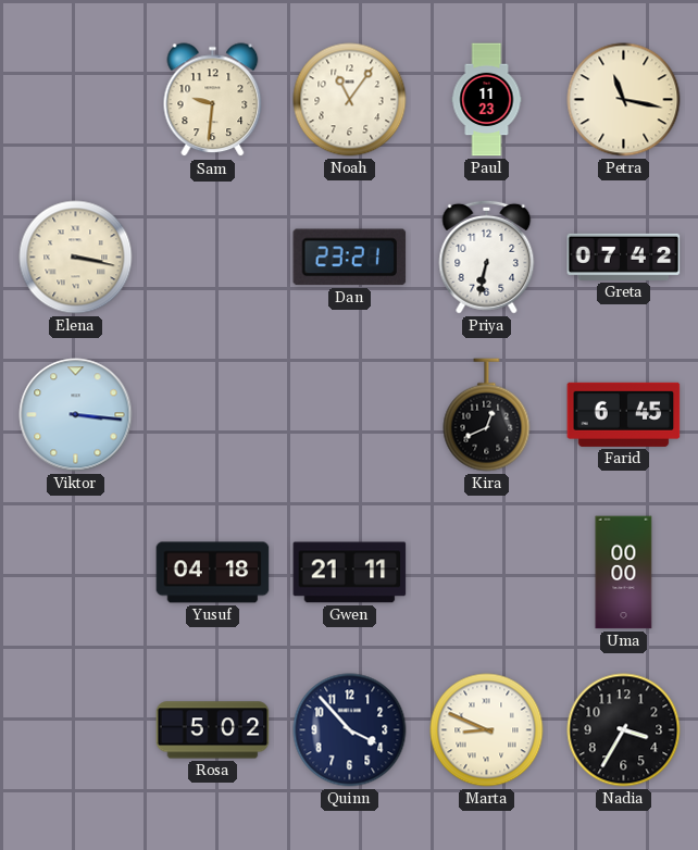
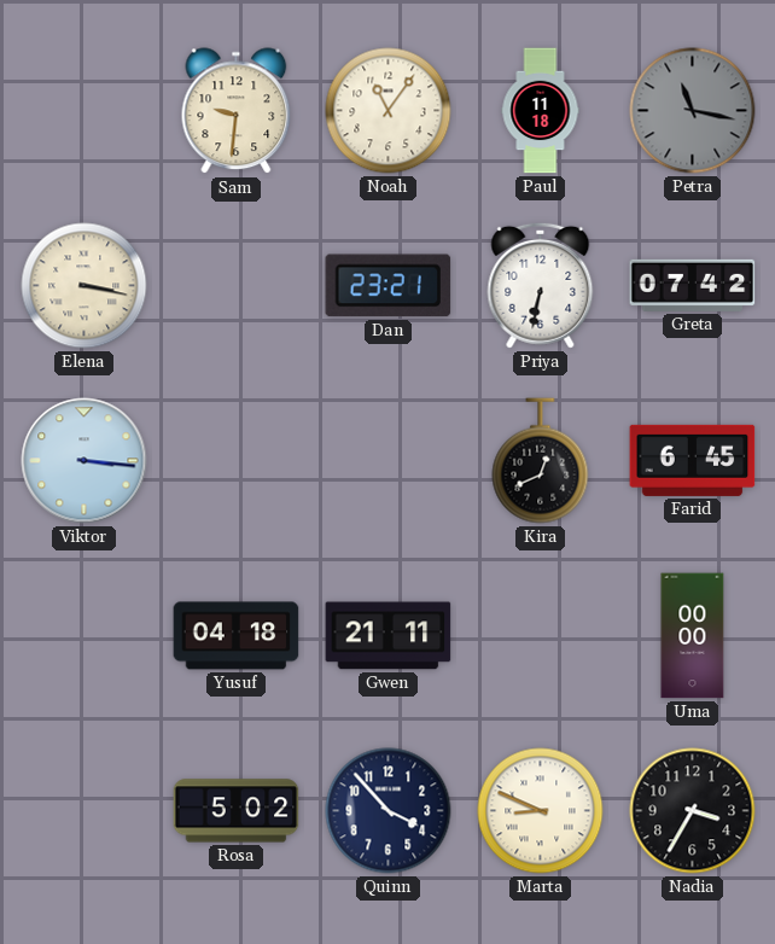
Paul: 11:23 -> 11:18
Petra dial: cream -> grey
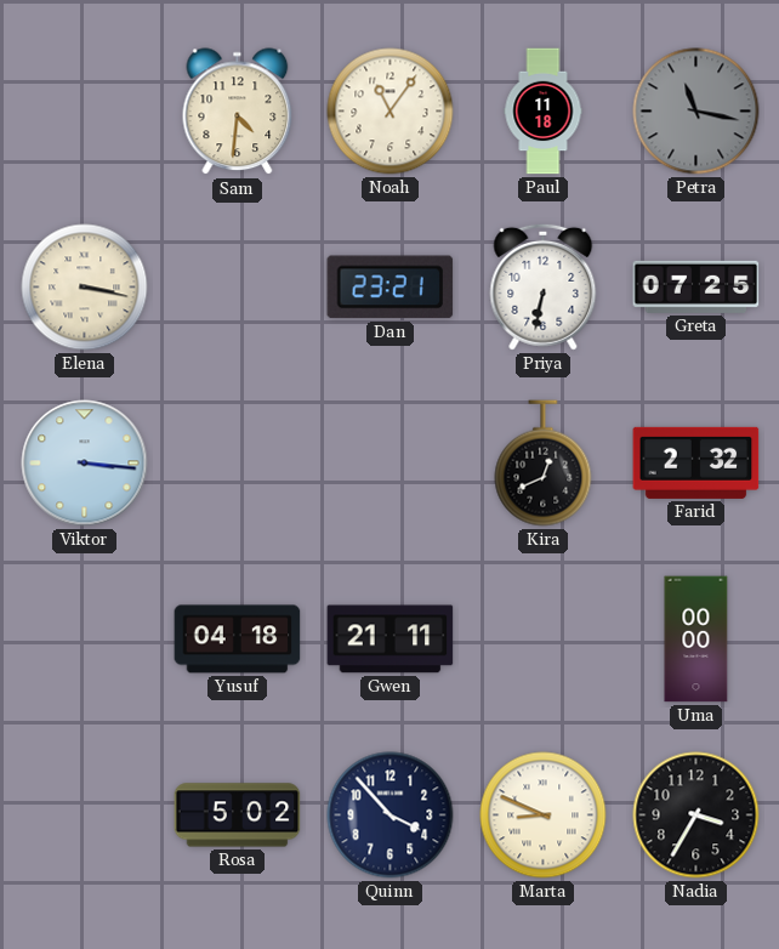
Sam: 9:31 -> 4:31
Greta: 07:42 -> 07:25
Farid: 6:45 -> 2:32
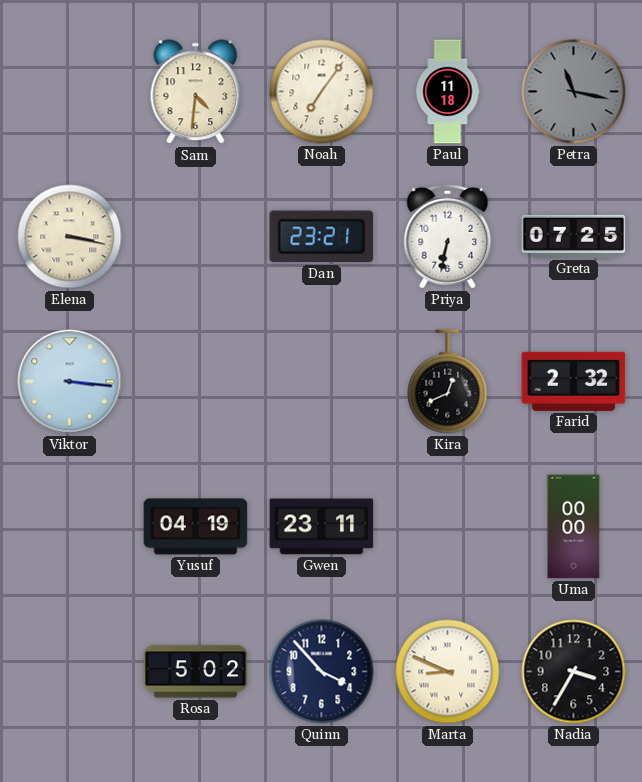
Noah: 11:06 -> 7:06
Yusuf: 04:18 -> 04:19
Gwen: 21:11 -> 23:11
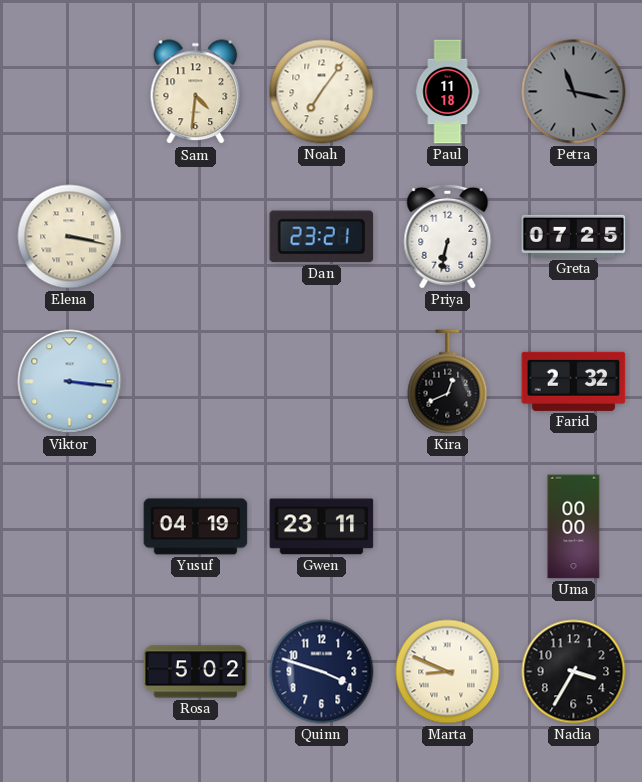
Quinn: 3:53 -> 3:48
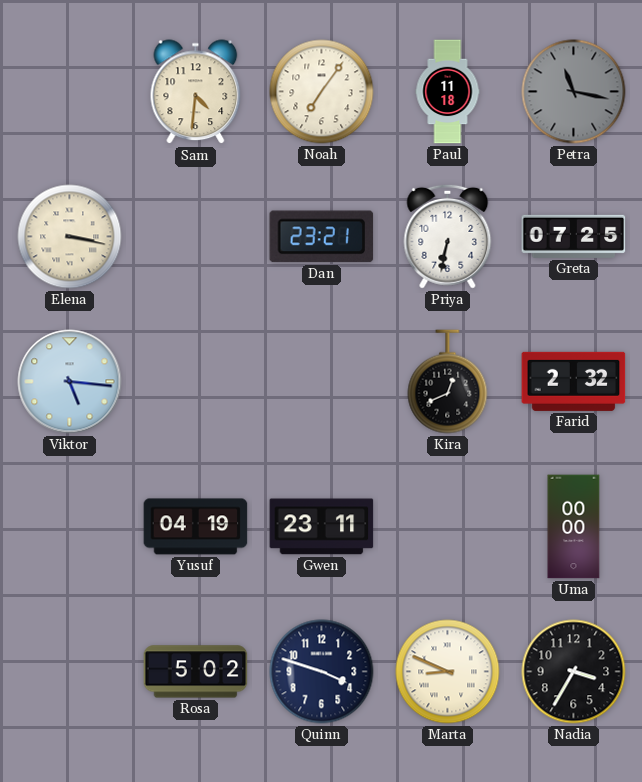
Viktor: 3:16 -> 5:16
